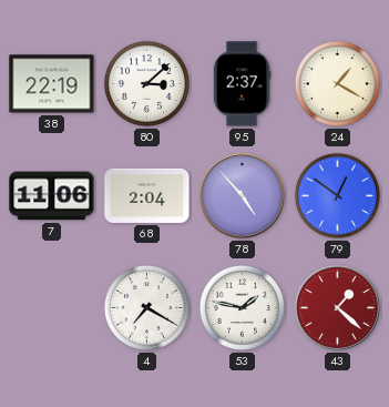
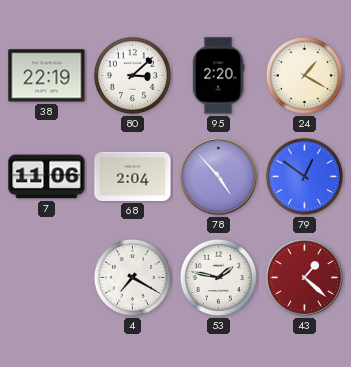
95: 2:37 -> 2:20
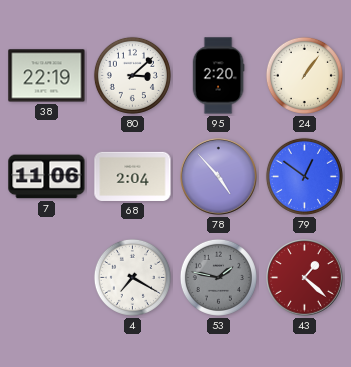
24: 1:20 -> 1:06
53 dial: white -> grey
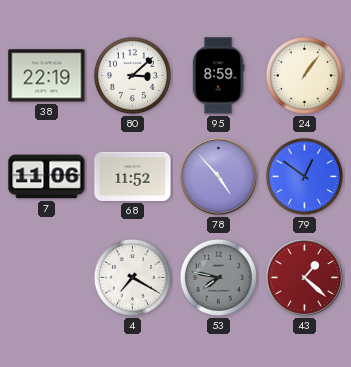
95: 2:20 -> 8:59
68: 2:04 -> 11:52
53: 1:47 -> 7:47
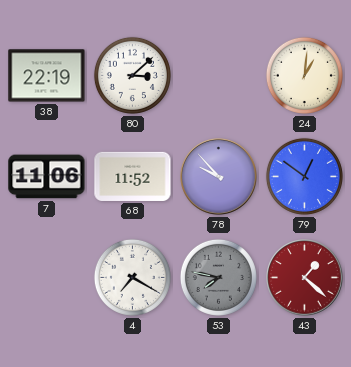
95: 8:59 -> none
24: 1:06 -> 1:01
78: 4:53 -> 9:53
